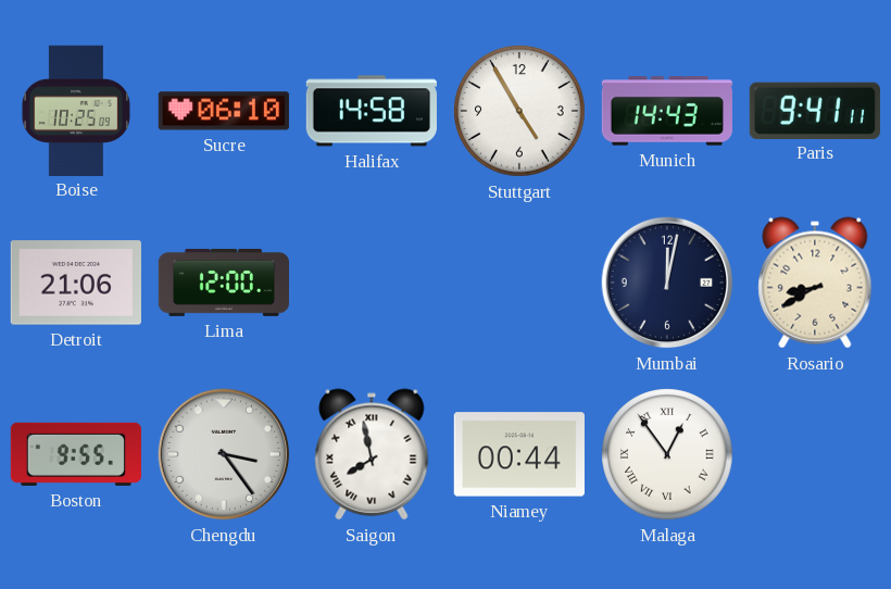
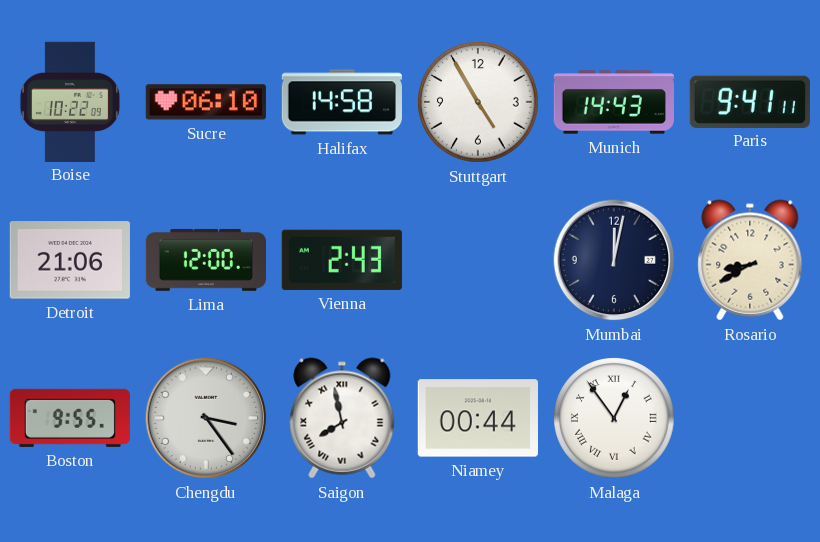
Boise: 10:25 -> 10:22
Vienna: none -> 2:43
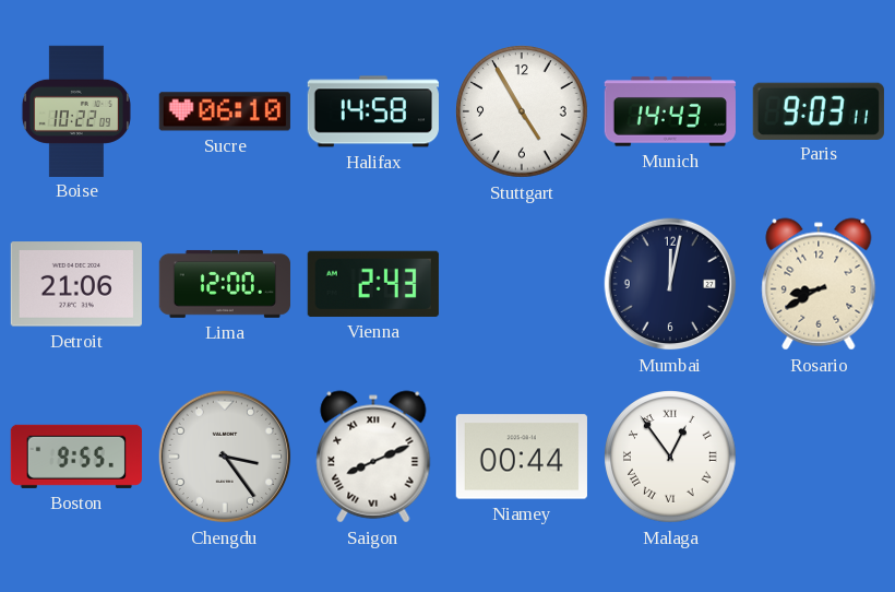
Paris: 9:41 -> 9:03
Saigon: 7:58 -> 8:11
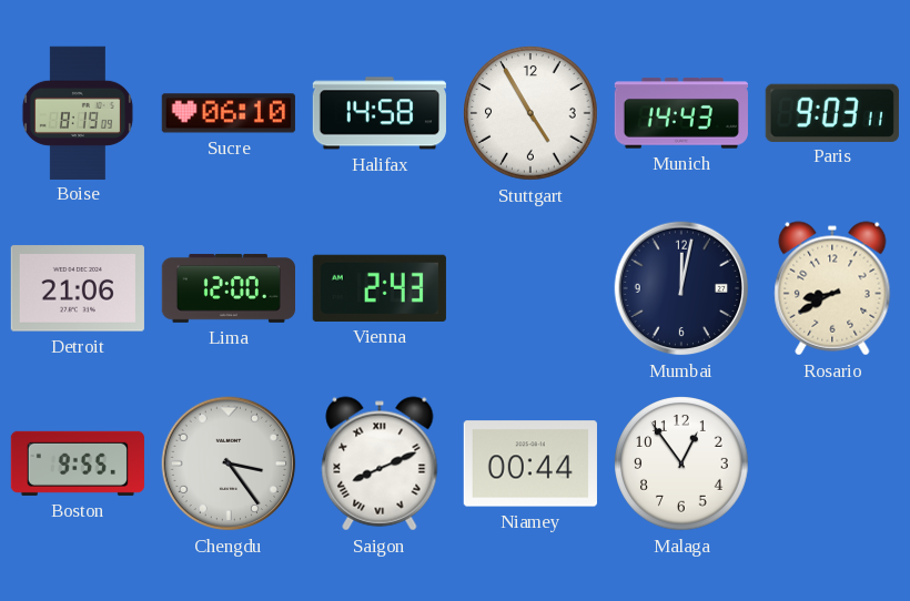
Boise: 10:22 -> 8:19
Malaga numerals: Roman -> Arabic
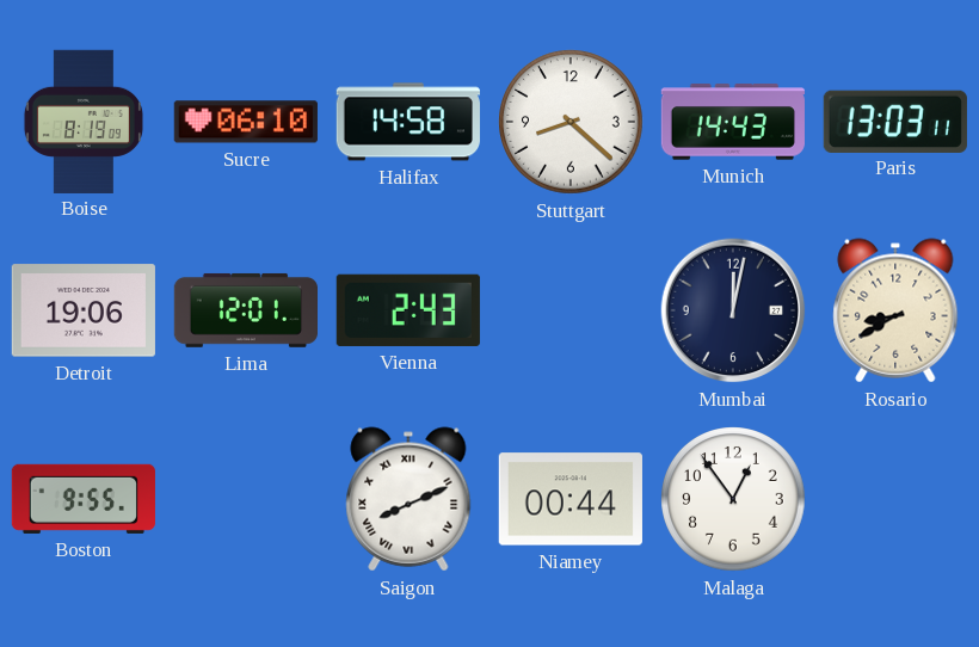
Stuttgart: 4:55 -> 8:22
Paris: 9:03 -> 13:03
Detroit: 21:06 -> 19:06
Lima: 12:00 -> 12:01
Chengdu: 3:24 -> none
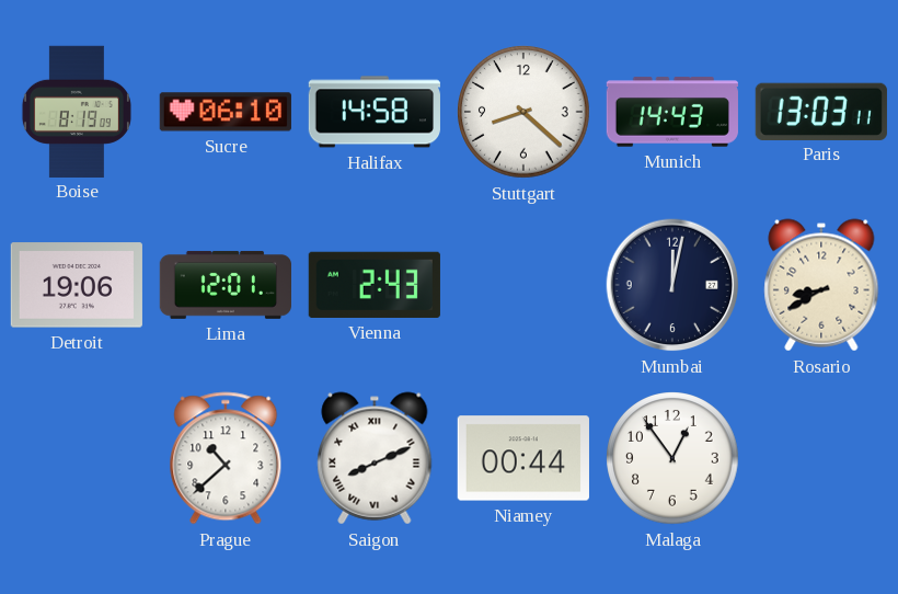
Boston: 9:55 -> none
Prague: none -> 10:38
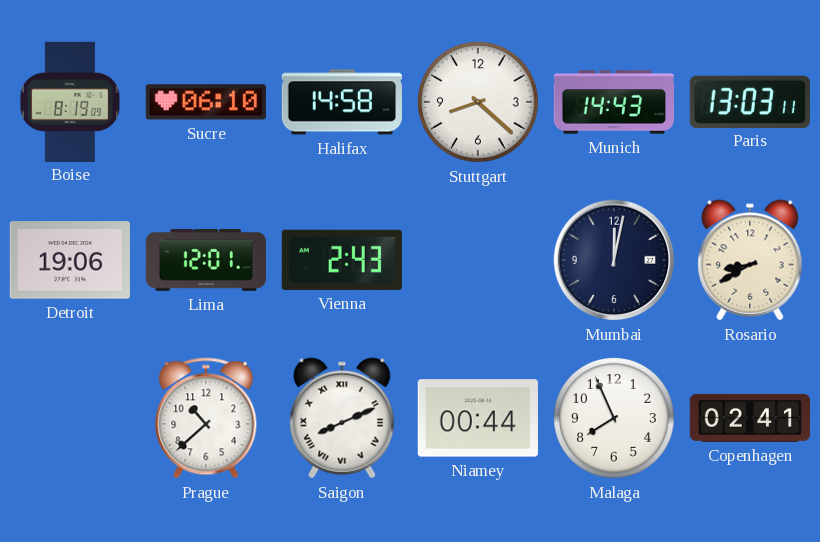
Malaga: 12:54 -> 7:56
Copenhagen: none -> 02:41
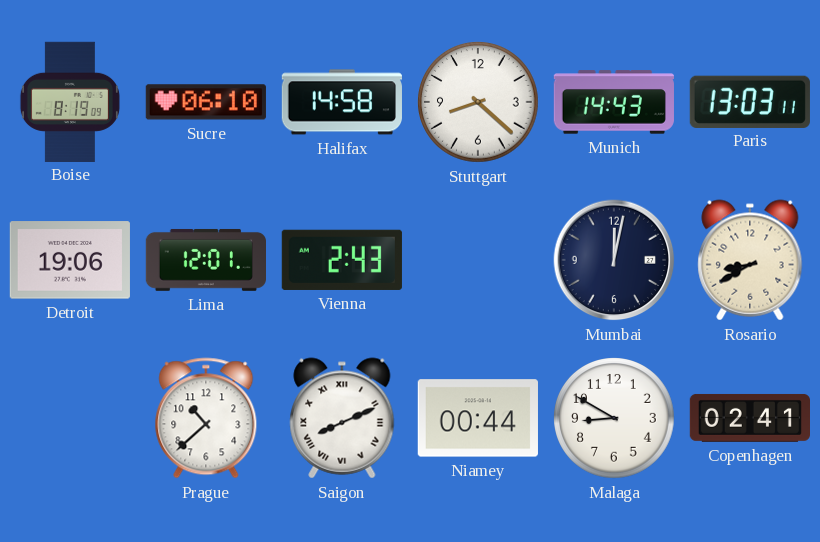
Malaga: 7:56 -> 8:50
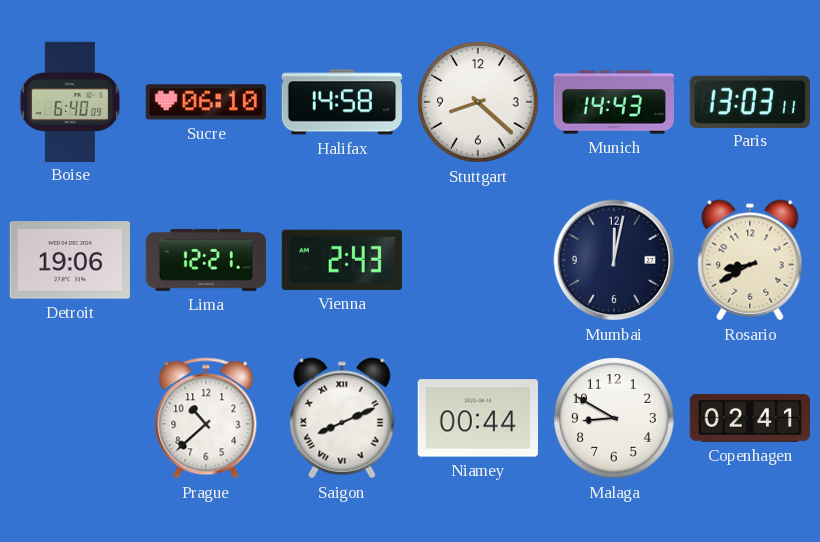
Boise: 8:19 -> 6:40
Lima: 12:01 -> 12:21
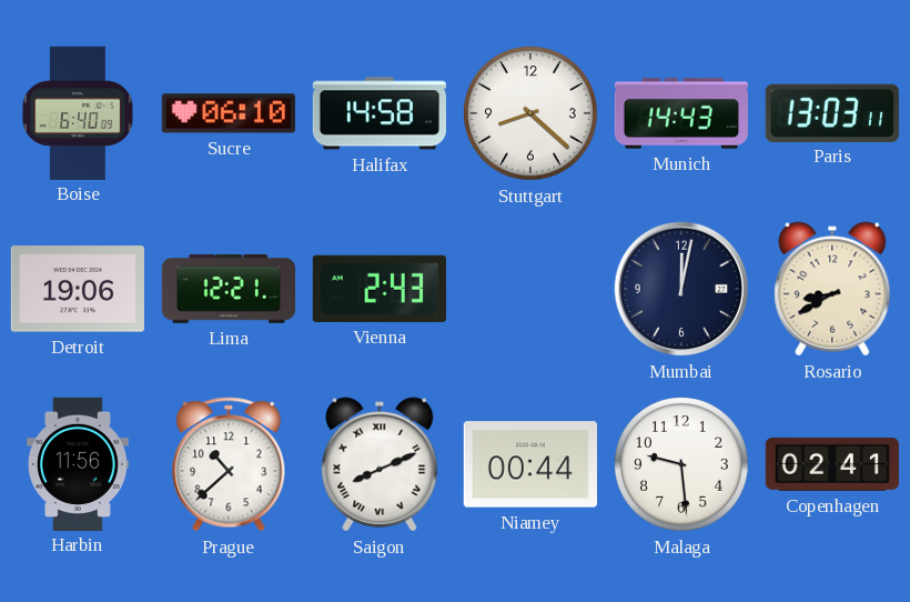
Harbin: none -> 11:56
Malaga: 8:50 -> 9:29
